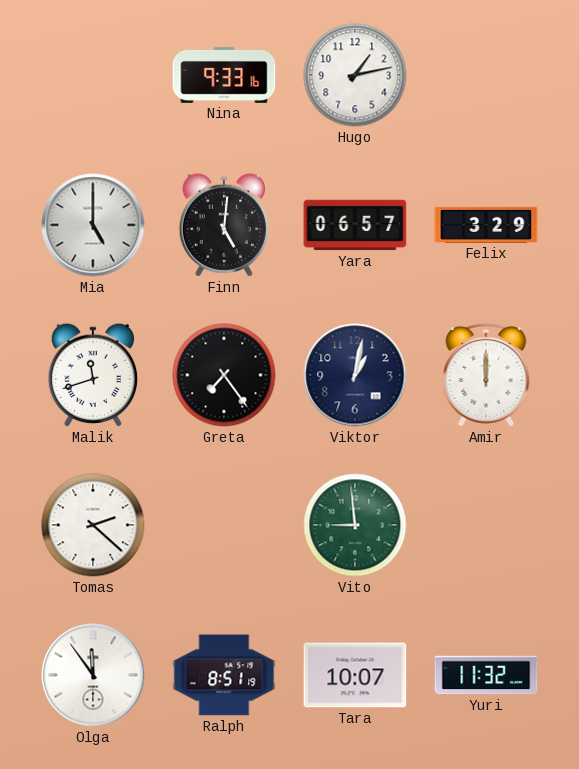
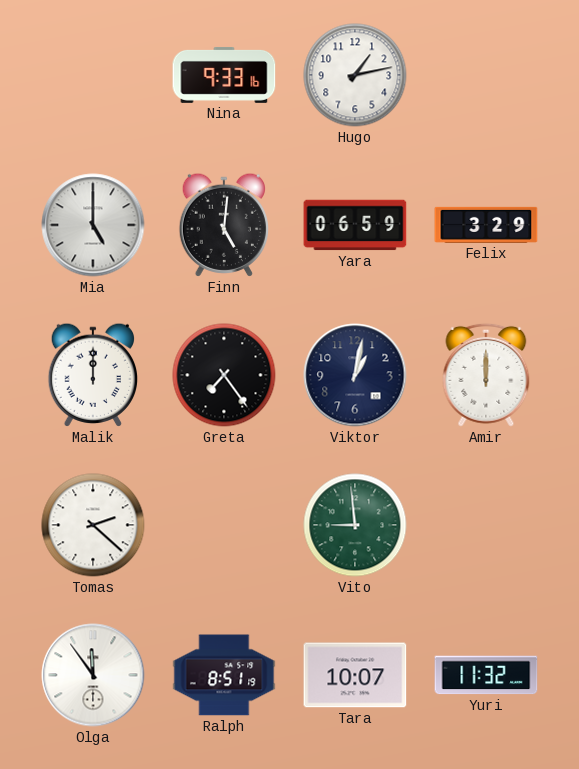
Yara: 06:57 -> 06:59
Malik: 11:42 -> 12:00
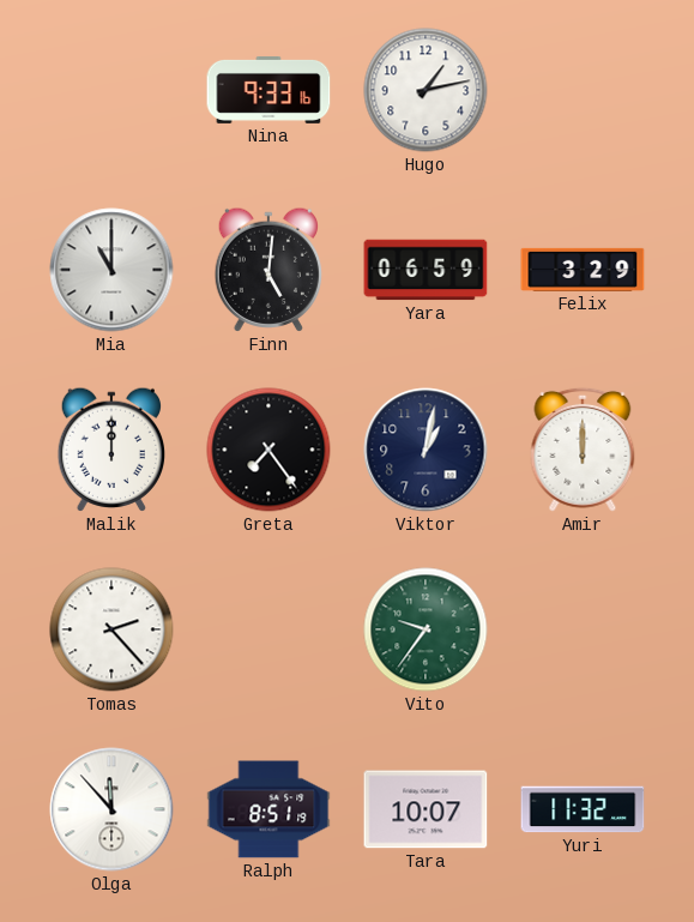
Mia: 5:00 -> 11:00
Tomas: 2:22 -> 2:23
Vito: 8:59 -> 9:36
Olga: 11:54 -> 11:53
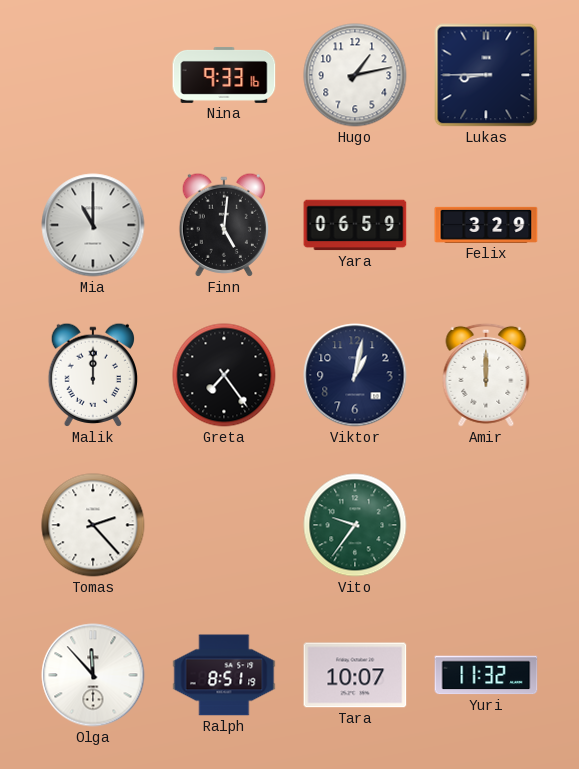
Lukas: none -> 8:45
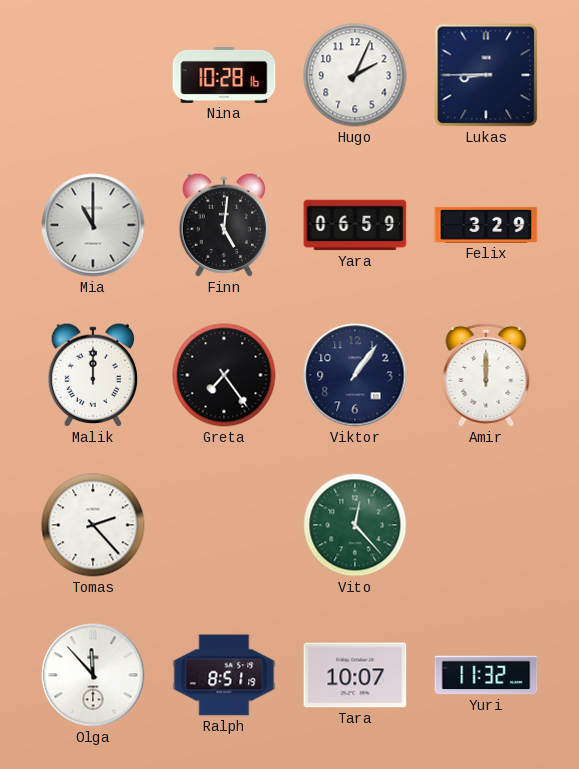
Nina: 9:33 -> 10:28
Hugo: 1:13 -> 2:04
Viktor: 1:02 -> 1:06
Vito: 9:36 -> 12:23
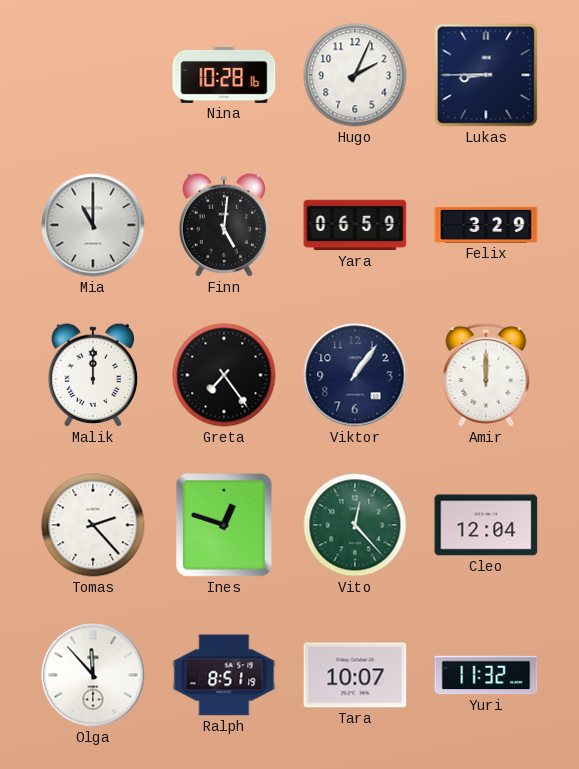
Ines: none -> 12:48
Cleo: none -> 12:04
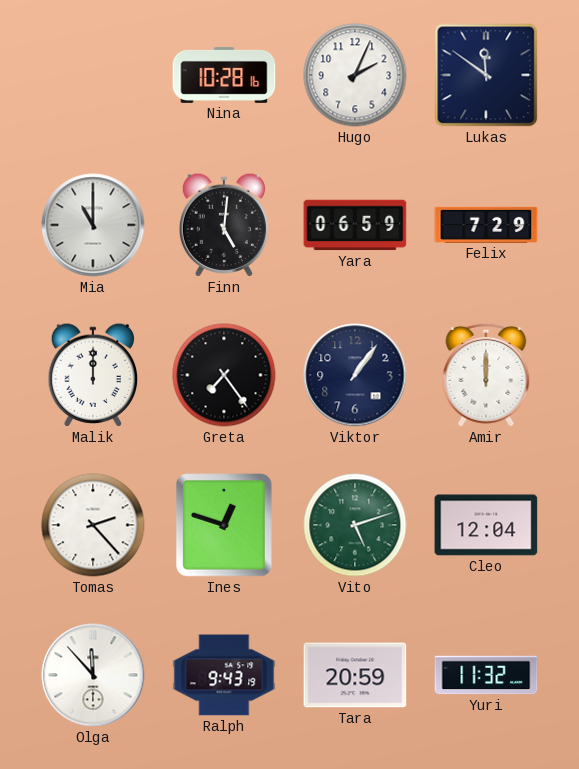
Lukas: 8:45 -> 11:51
Felix: 3:29 -> 7:29
Vito: 12:23 -> 5:12
Ralph: 8:51 -> 9:43
Tara: 10:07 -> 20:59
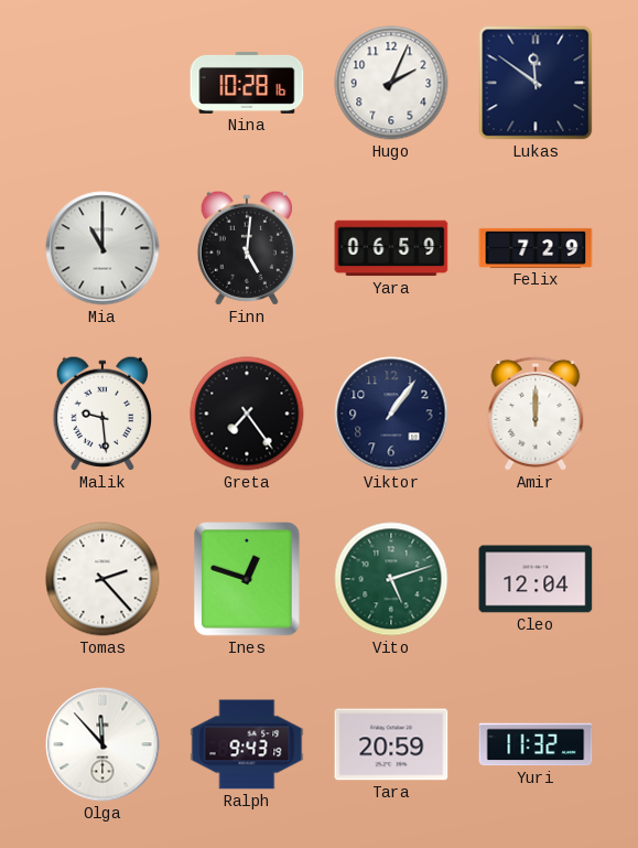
Malik: 12:00 -> 9:29
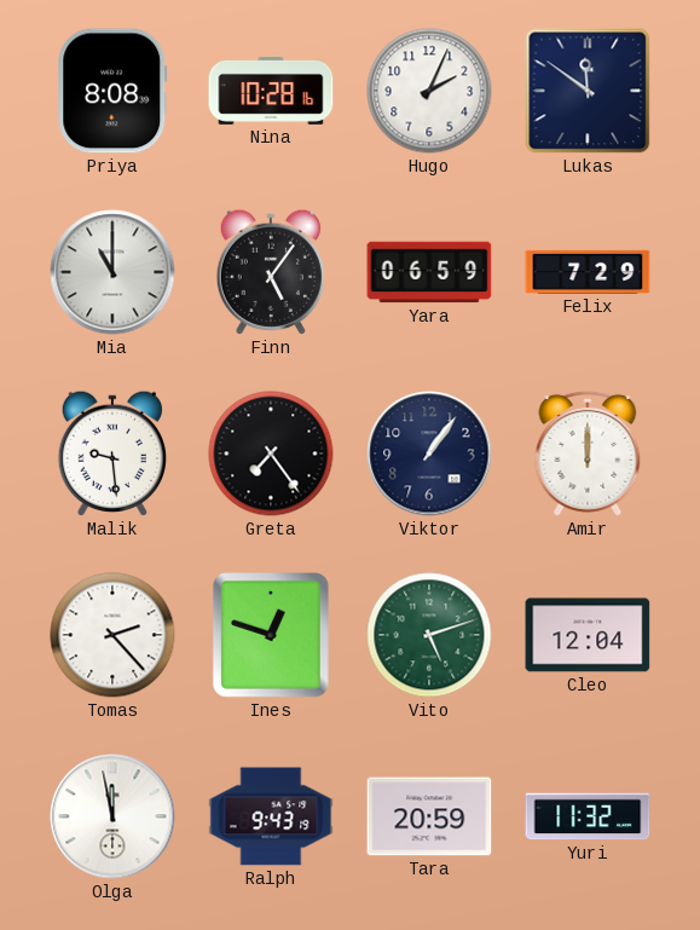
Priya: none -> 8:08
Finn: 5:01 -> 5:06
Olga: 11:53 -> 11:58
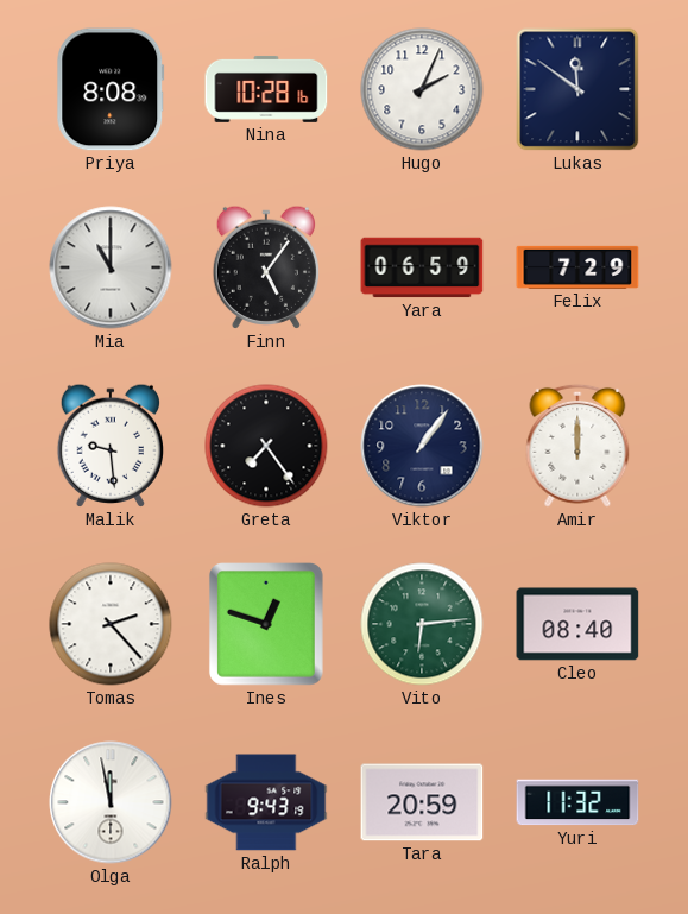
Vito: 5:12 -> 6:14
Cleo: 12:04 -> 08:40
